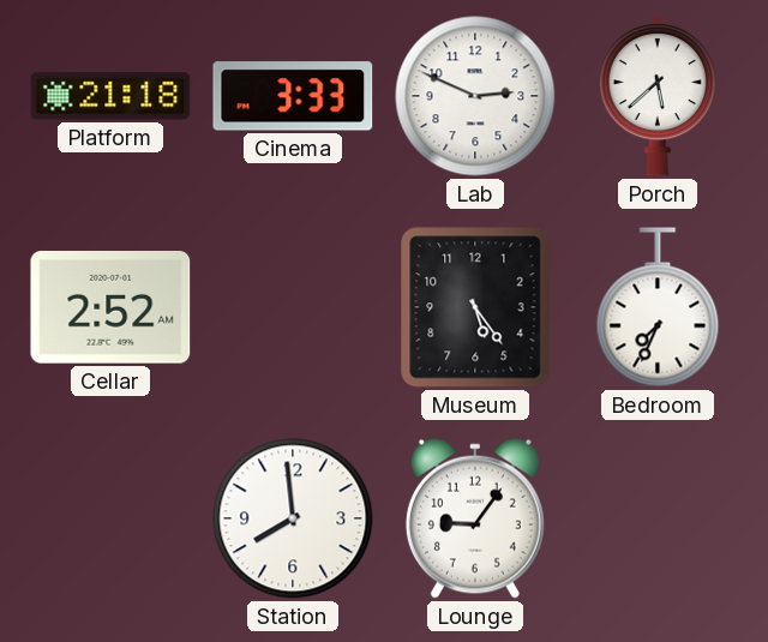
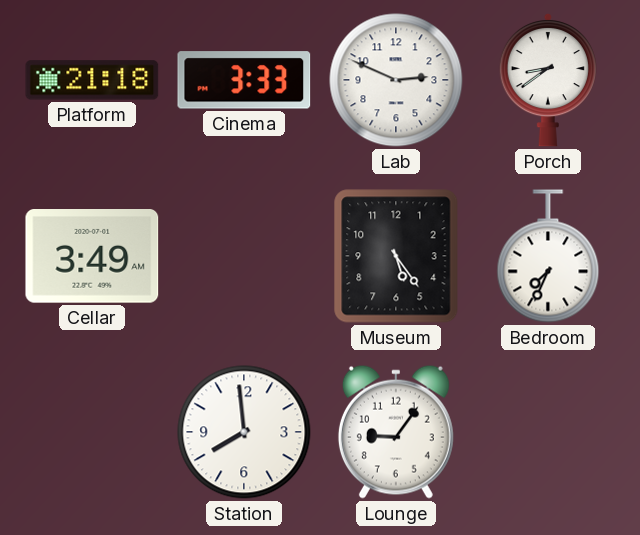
Porch: 5:38 -> 8:39
Cellar: 2:52 -> 3:49
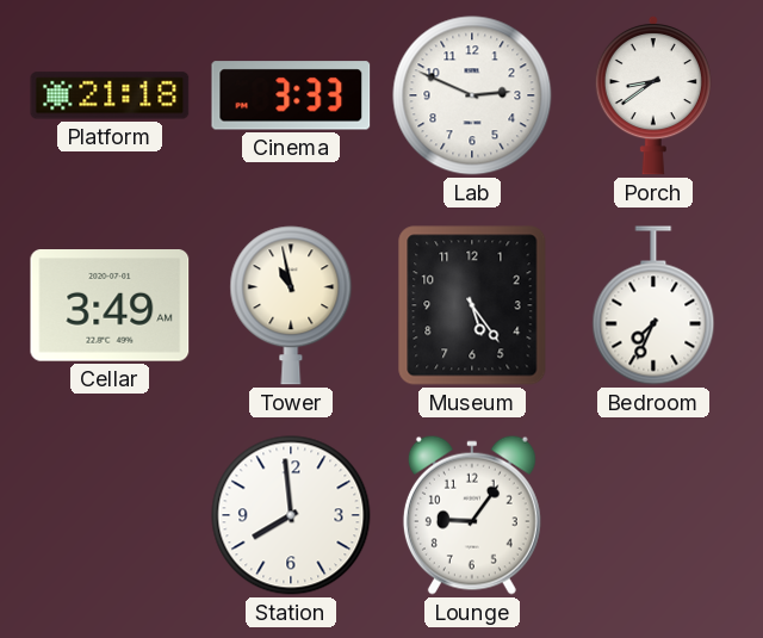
Tower: none -> 10:58
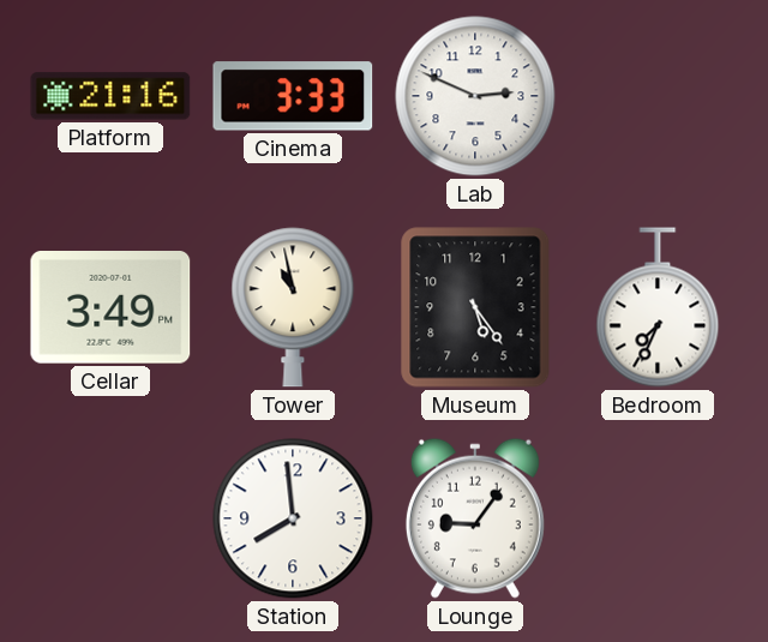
Platform: 21:18 -> 21:16
Porch: 8:39 -> none
Cellar: 3:49 AM -> 3:49 PM
